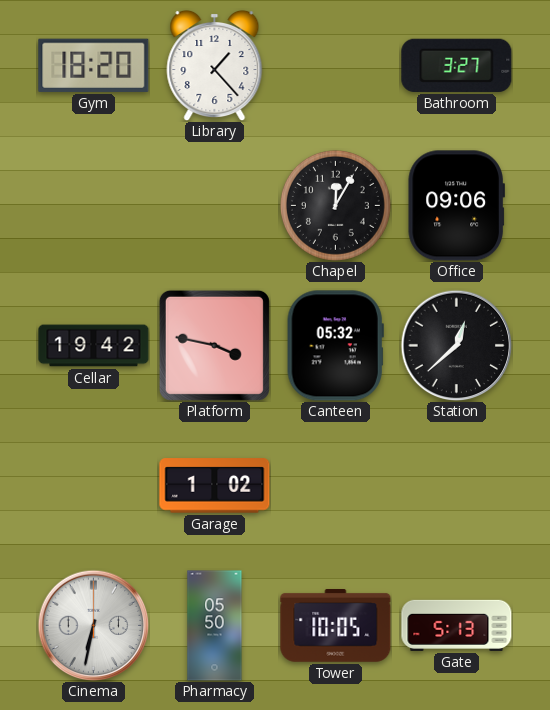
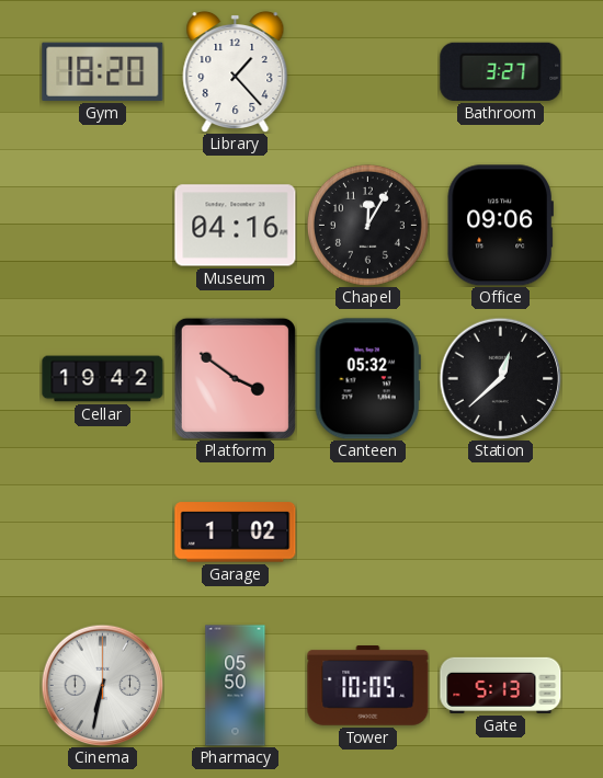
Museum: none -> 04:16
Platform: 3:47 -> 3:51
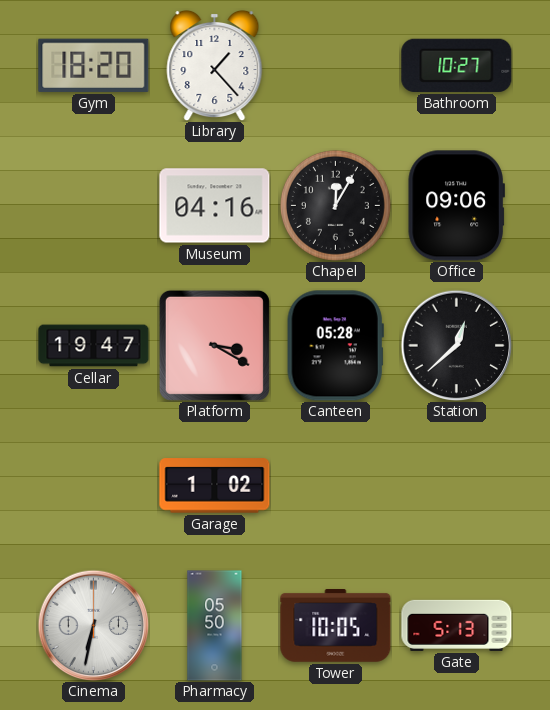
Bathroom: 3:27 -> 10:27
Cellar: 19:42 -> 19:47
Platform: 3:51 -> 3:20
Canteen: 05:32 -> 05:28
